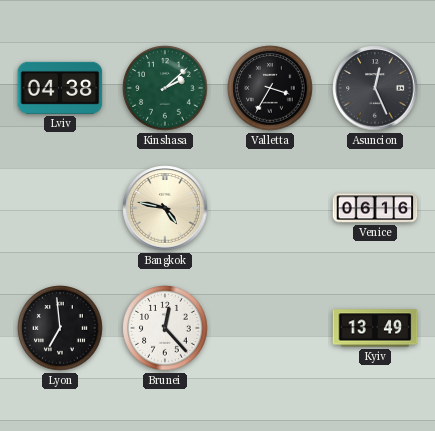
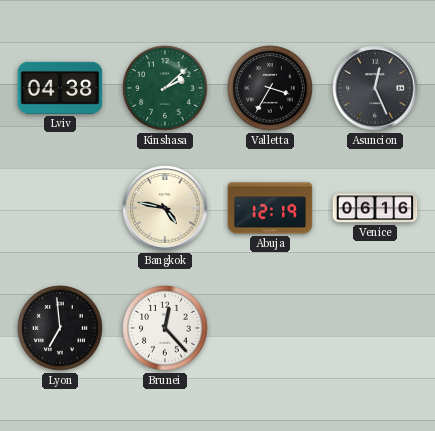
Abuja: none -> 12:19
Kyiv: 13:49 -> none
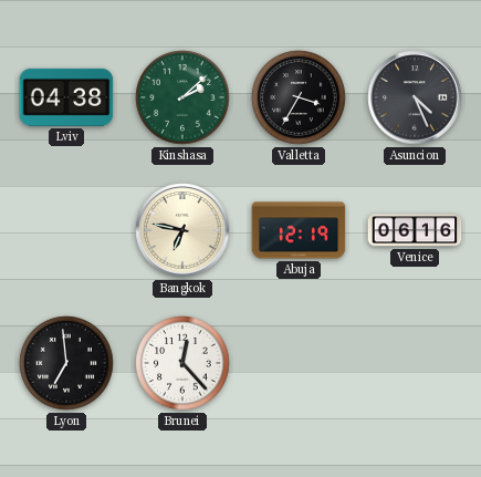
Asuncion: 12:26 -> 4:26
Bangkok: 4:47 -> 6:47
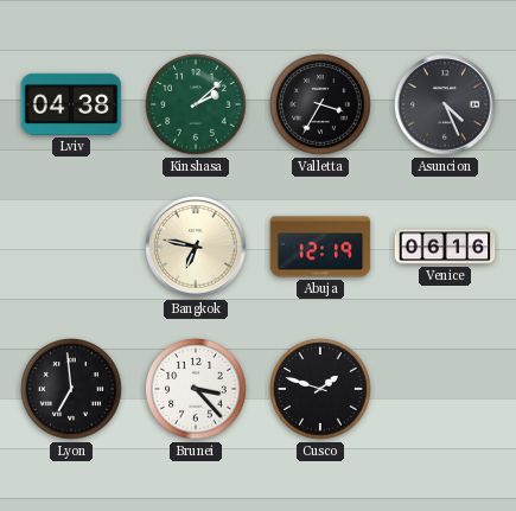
Brunei: 12:23 -> 3:23
Cusco: none -> 1:48
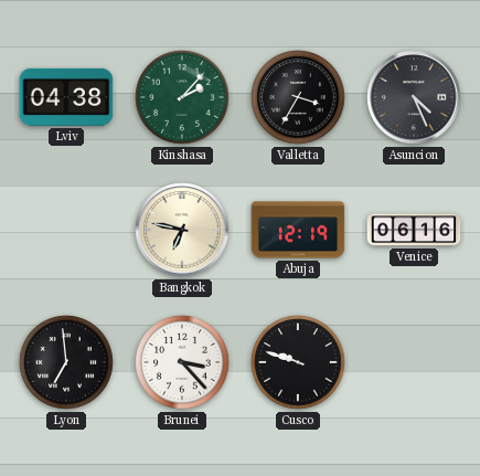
Kinshasa: 2:08 -> 2:07
Cusco: 1:48 -> 9:48
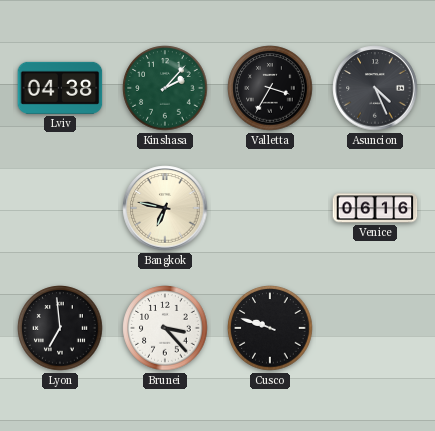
Abuja: 12:19 -> none
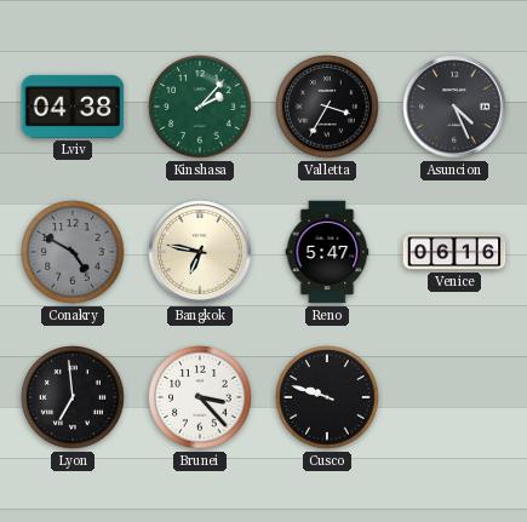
Conakry: none -> 4:50
Reno: none -> 5:47
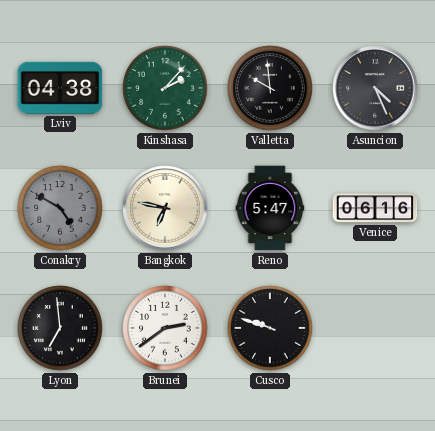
Valletta: 3:35 -> 9:59
Brunei: 3:23 -> 2:39
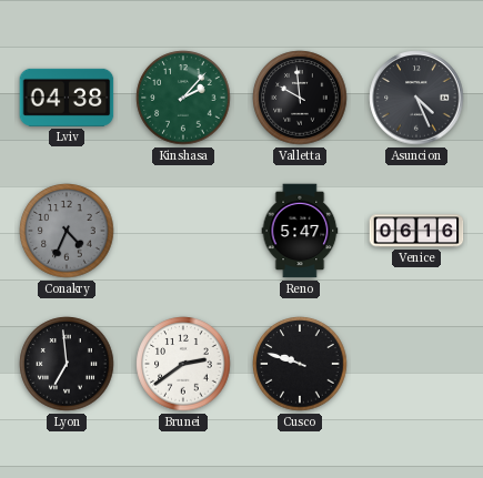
Conakry: 4:50 -> 4:34
Bangkok: 6:47 -> none
